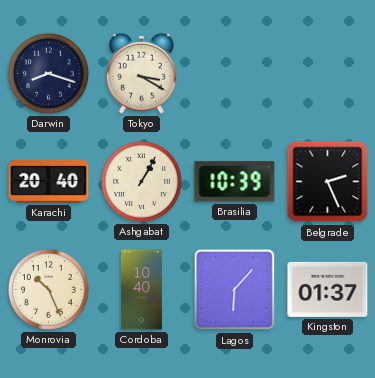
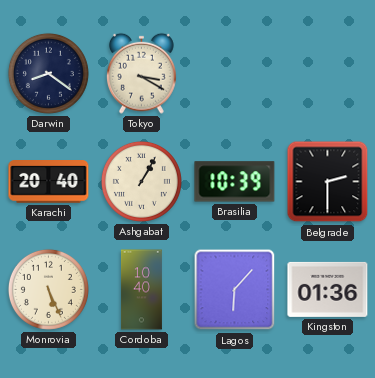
Darwin: 8:18 -> 8:21
Belgrade: 2:26 -> 2:30
Monrovia: 10:26 -> 5:26
Kingston: 01:37 -> 01:36
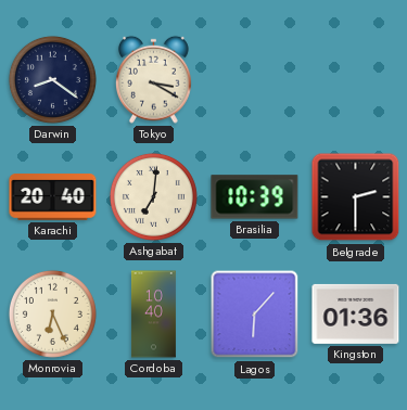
Ashgabat: 1:05 -> 7:01
Monrovia: 5:26 -> 6:26
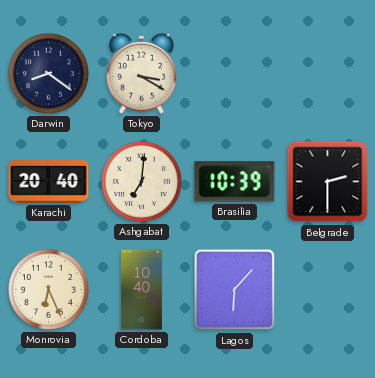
Kingston: 01:36 -> none
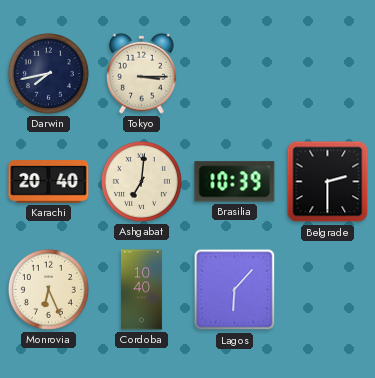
Darwin: 8:21 -> 7:43
Tokyo: 3:20 -> 3:15
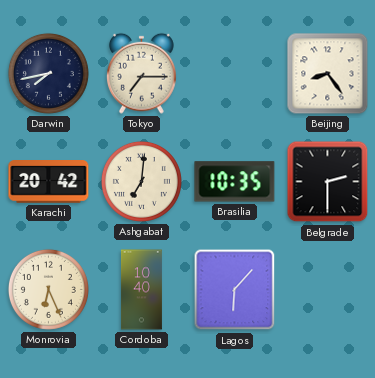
Tokyo: 3:15 -> 7:15
Beijing: none -> 8:24
Karachi: 20:40 -> 20:42
Brasilia: 10:39 -> 10:35
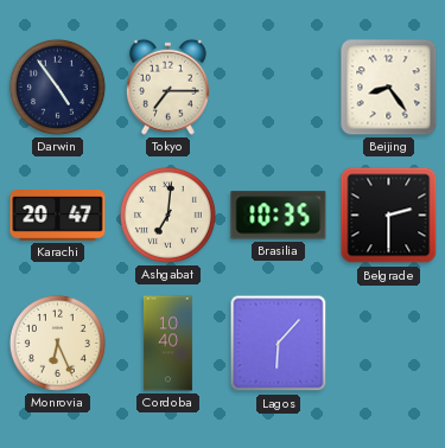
Darwin: 7:43 -> 4:54
Karachi: 20:42 -> 20:47
